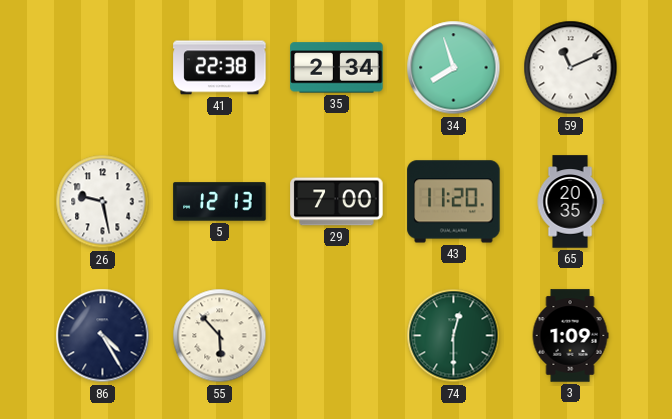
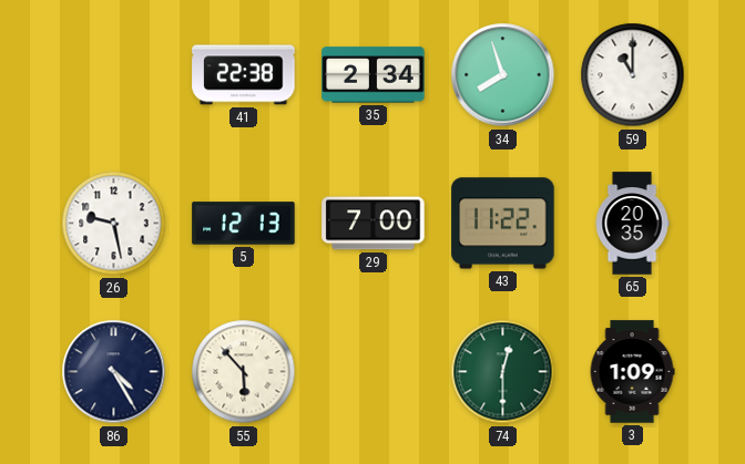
59: 11:11 -> 11:00
43: 11:20 -> 11:22
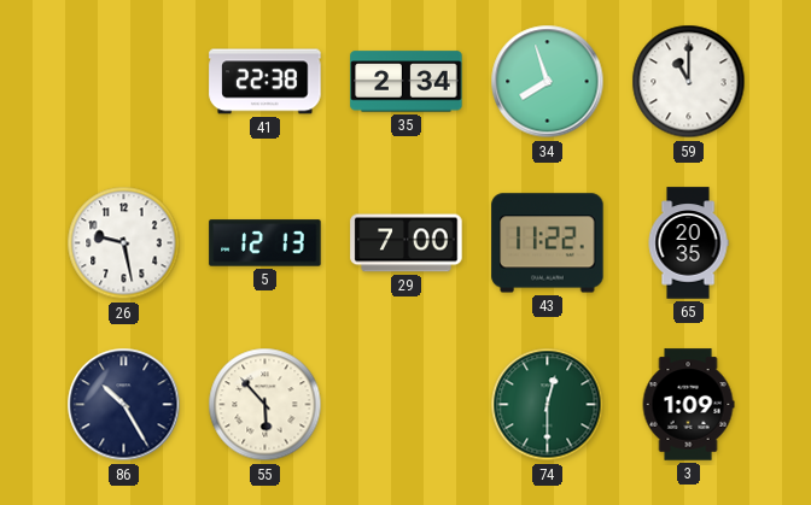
86: 4:25 -> 10:25
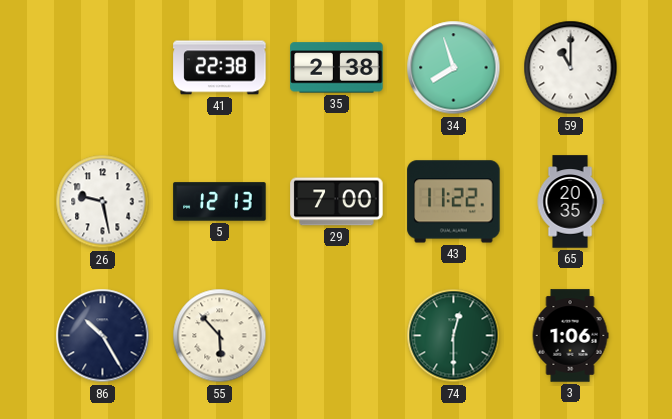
35: 2:34 -> 2:38
3: 1:09 -> 1:06
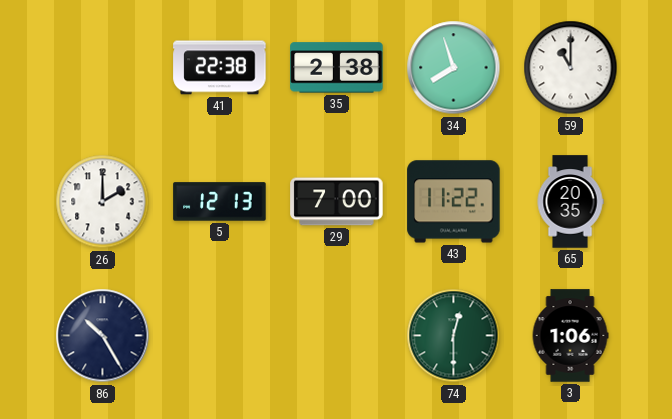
26: 9:28 -> 2:00
55: 5:53 -> none
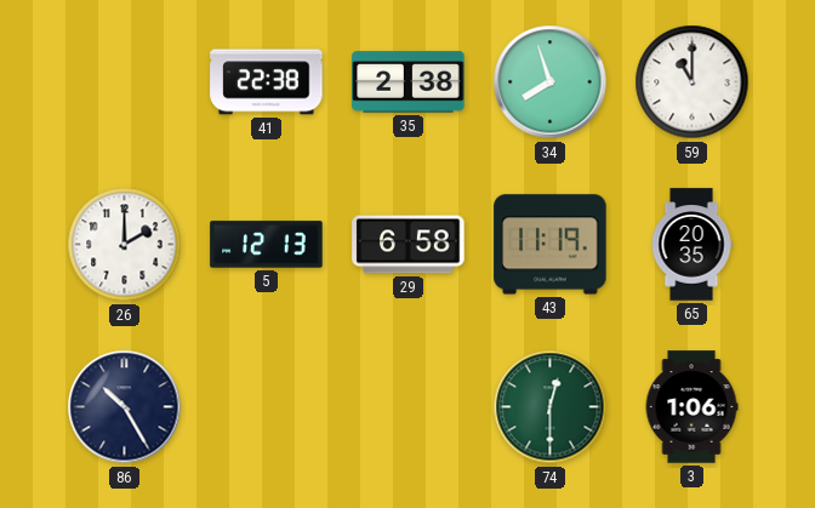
29: 7:00 -> 6:58
43: 11:22 -> 11:19
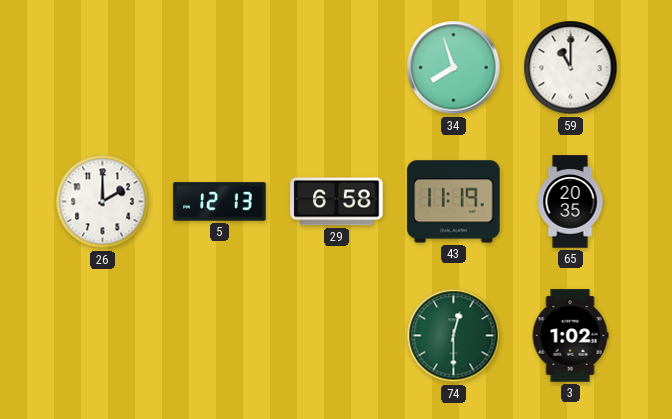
41: 22:38 -> none
35: 2:38 -> none
86: 10:25 -> none
3: 1:06 -> 1:02
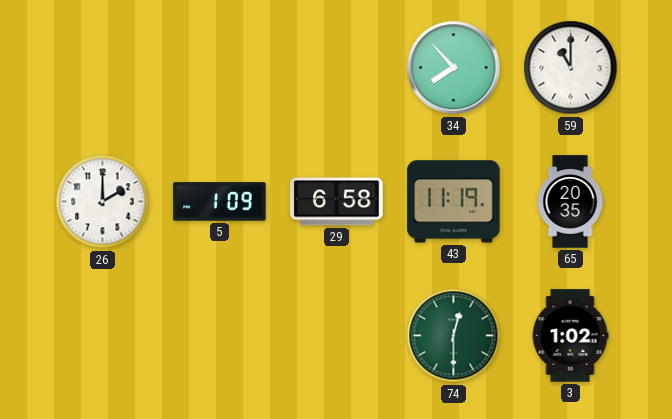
34: 7:57 -> 7:53
5: 12:13 -> 1:09
